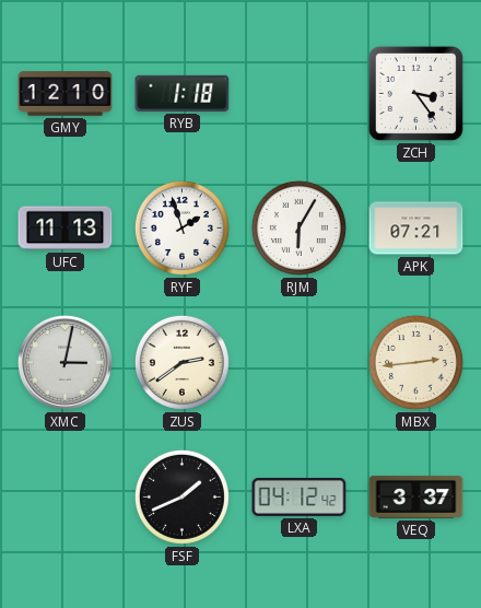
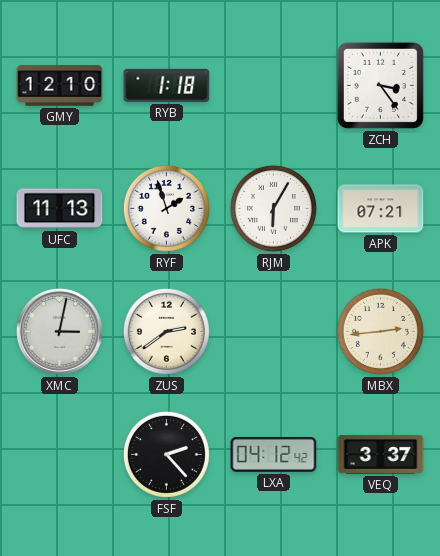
FSF: 1:41 -> 2:23
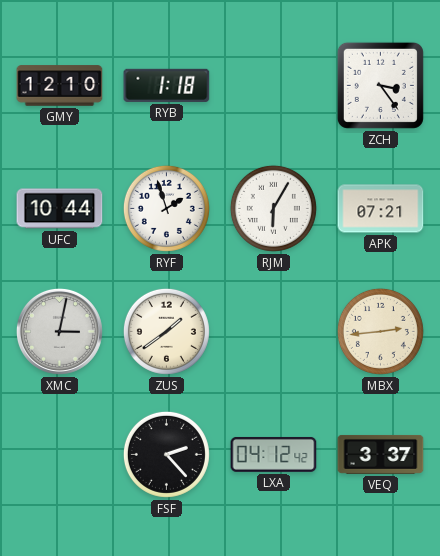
UFC: 11:13 -> 10:44
ZUS: 2:39 -> 1:39
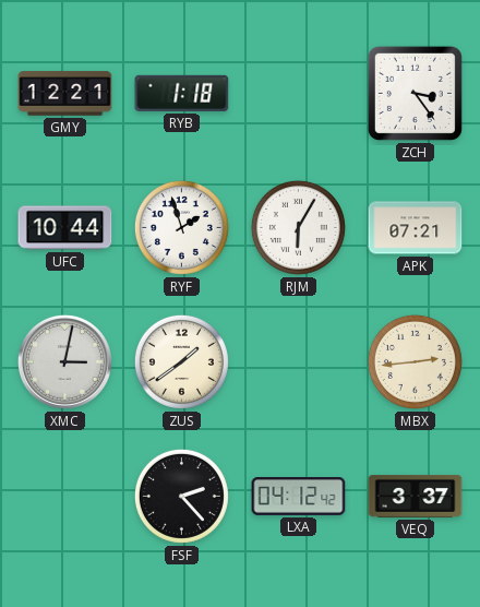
GMY: 12:10 -> 12:21
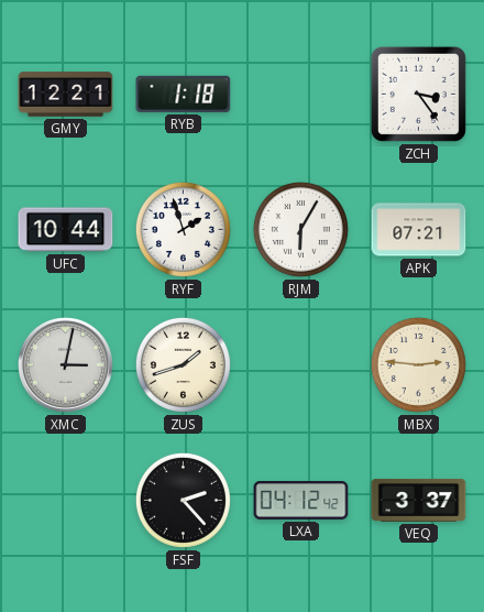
ZUS: 1:39 -> 1:42
MBX: 2:44 -> 2:46
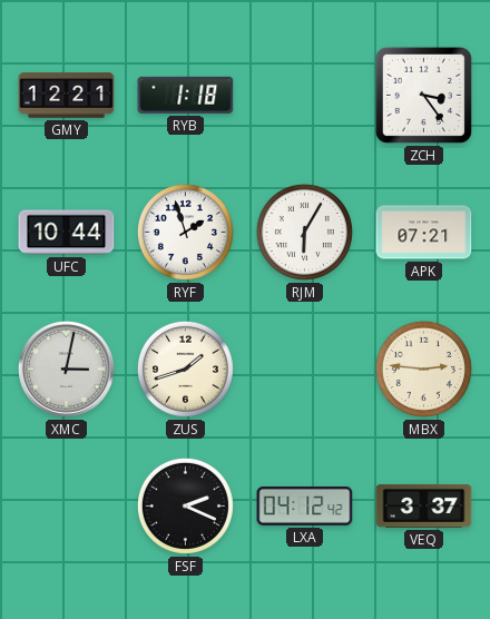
FSF: 2:23 -> 2:19
